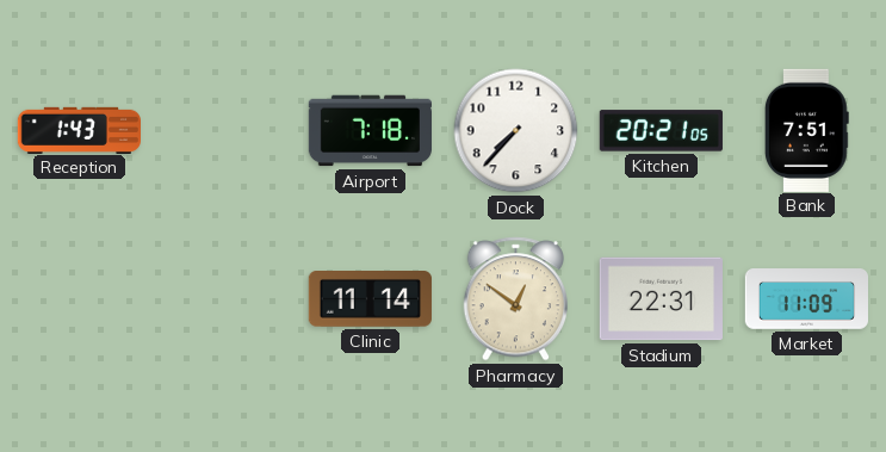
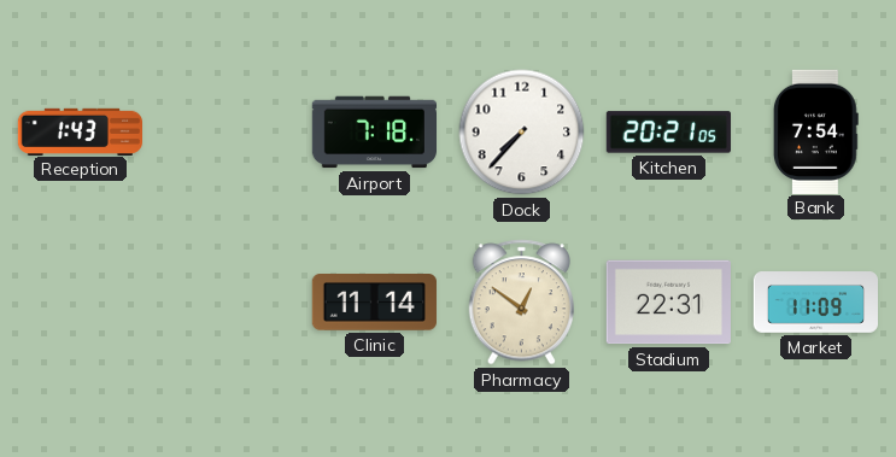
Bank: 7:51 -> 7:54
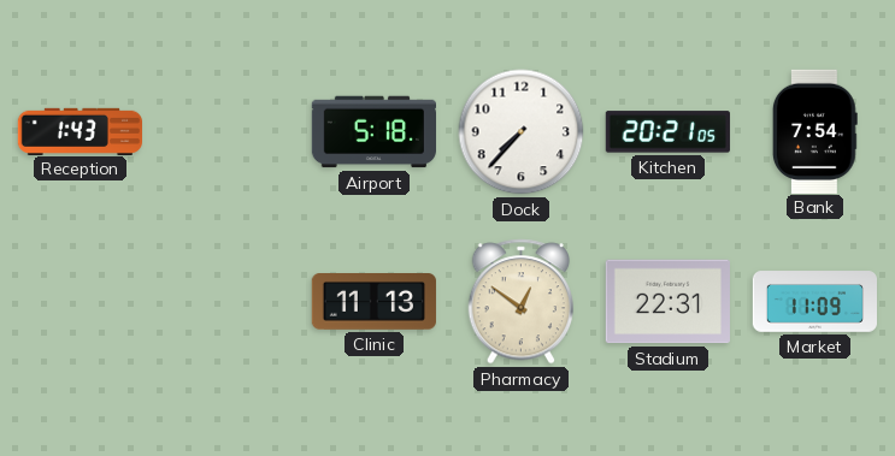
Airport: 7:18 -> 5:18
Clinic: 11:14 -> 11:13
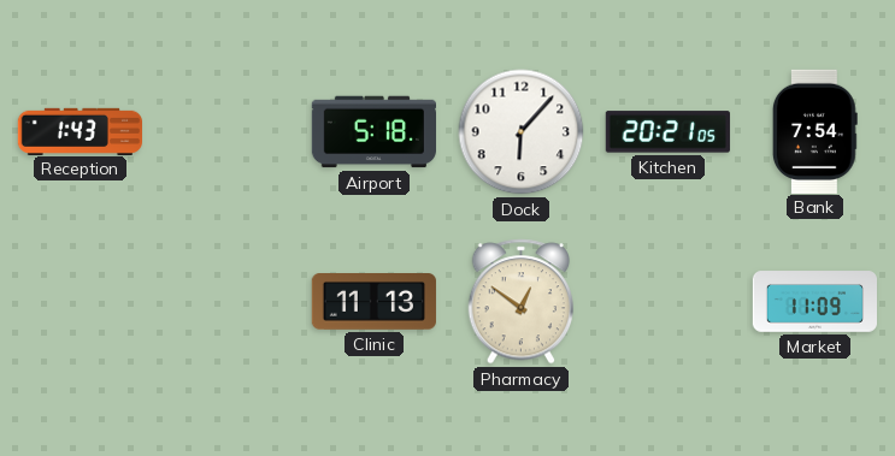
Dock: 7:37 -> 6:07
Stadium: 22:31 -> none
